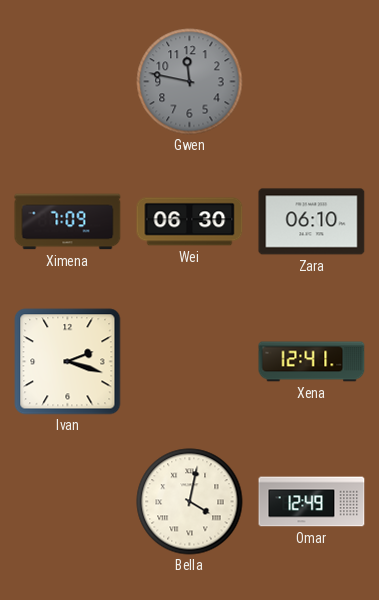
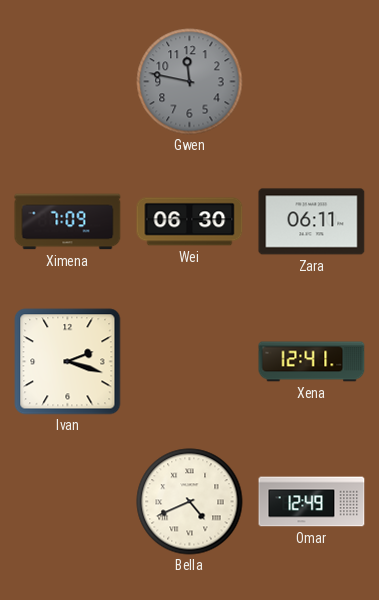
Zara: 06:10 -> 06:11
Bella: 4:02 -> 4:41
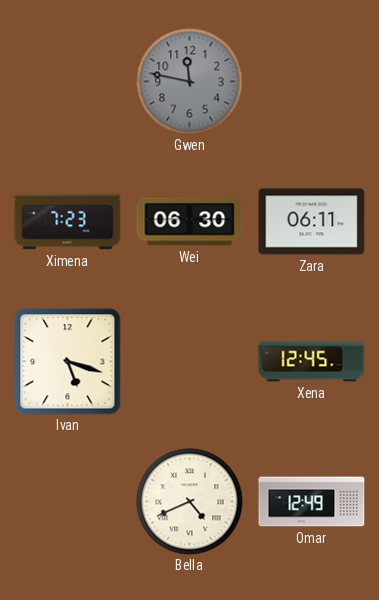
Ximena: 7:09 -> 7:23
Ivan: 2:18 -> 5:18
Xena: 12:41 -> 12:45
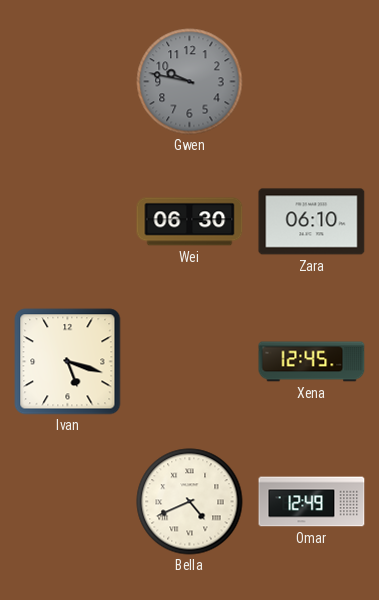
Gwen: 11:47 -> 9:47
Ximena: 7:23 -> none
Zara: 06:11 -> 06:10
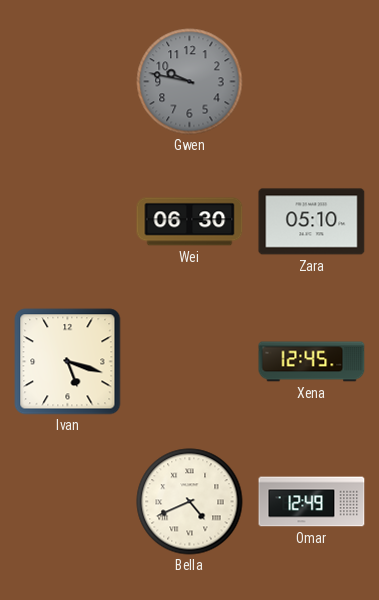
Zara: 06:10 -> 05:10
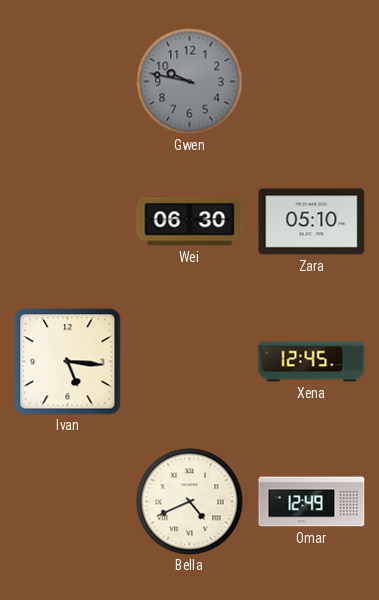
Ivan: 5:18 -> 5:16
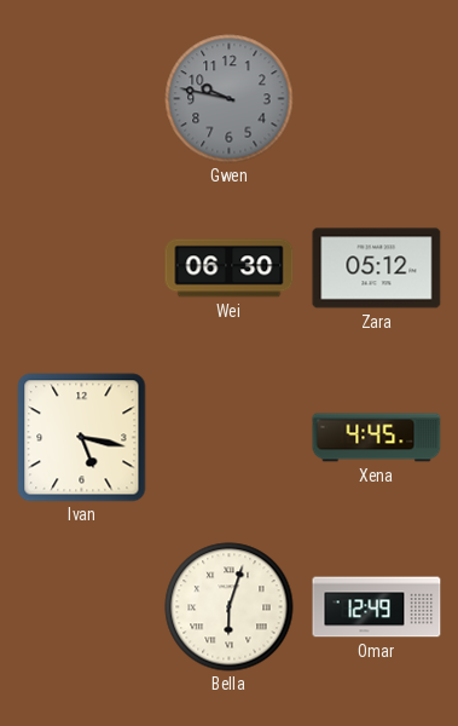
Zara: 05:10 -> 05:12
Ivan: 5:16 -> 5:17
Xena: 12:45 -> 4:45
Bella: 4:41 -> 6:03
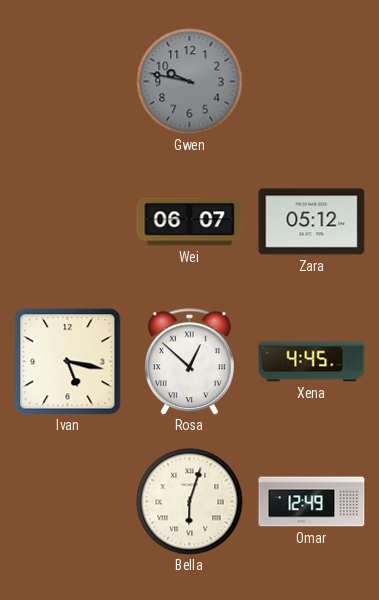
Wei: 06:30 -> 06:07
Rosa: none -> 12:52
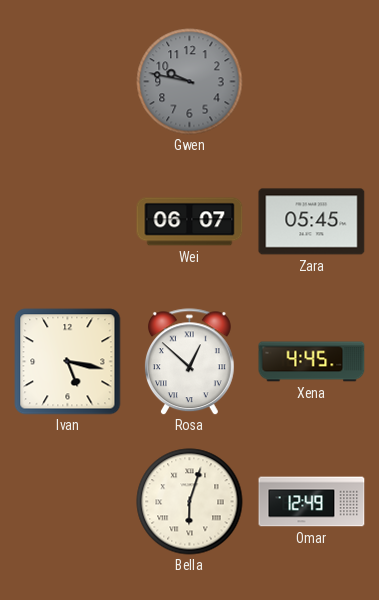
Zara: 05:12 -> 05:45
